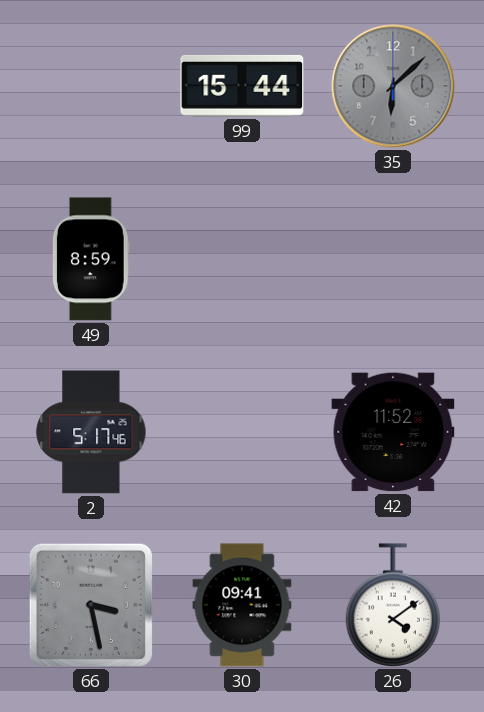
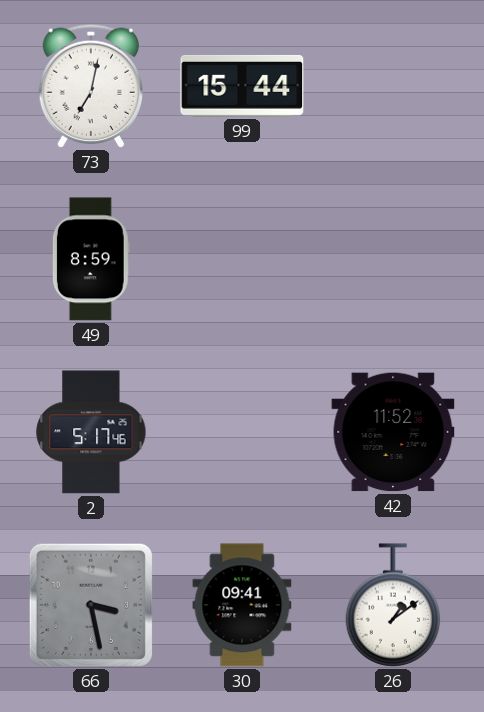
73: none -> 7:02
35: 6:08 -> none
26: 4:09 -> 1:09
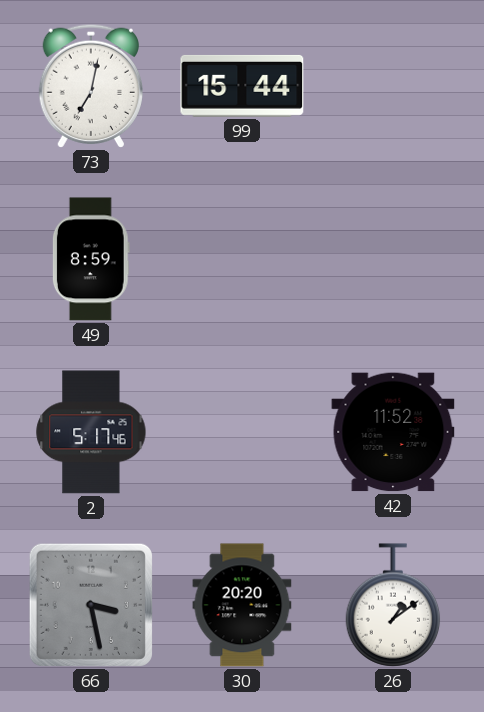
30: 09:41 -> 20:20
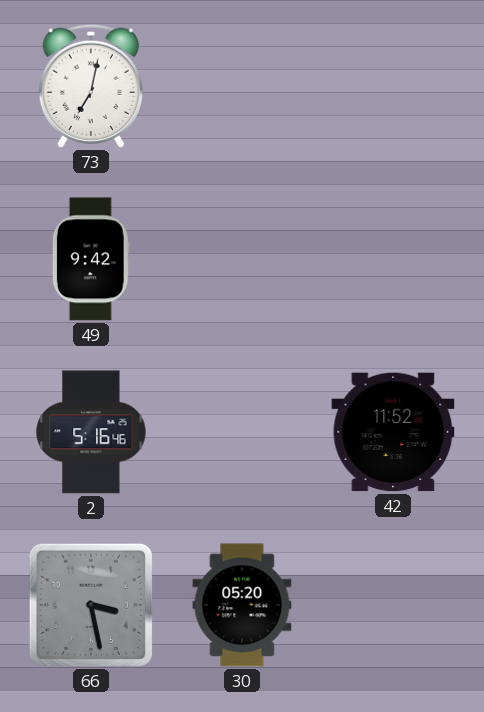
99: 15:44 -> none
49: 8:59 -> 9:42
2: 5:17 -> 5:16
30: 20:20 -> 05:20
26: 1:09 -> none
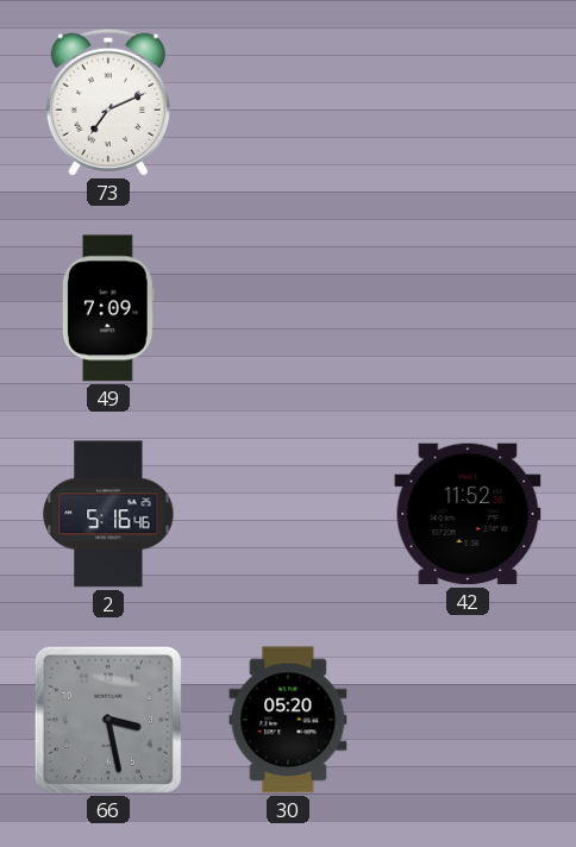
73: 7:02 -> 7:11
49: 9:42 -> 7:09
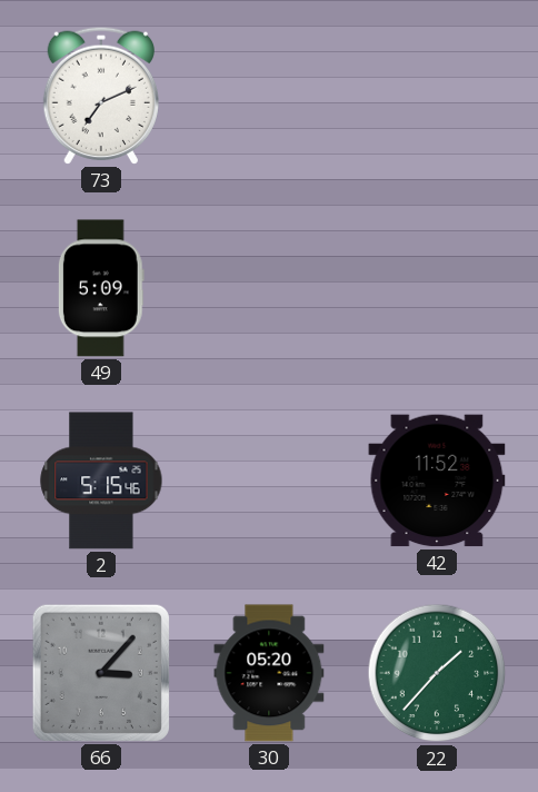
49: 7:09 -> 5:09
2: 5:16 -> 5:15
66: 3:28 -> 3:07
22: none -> 1:37
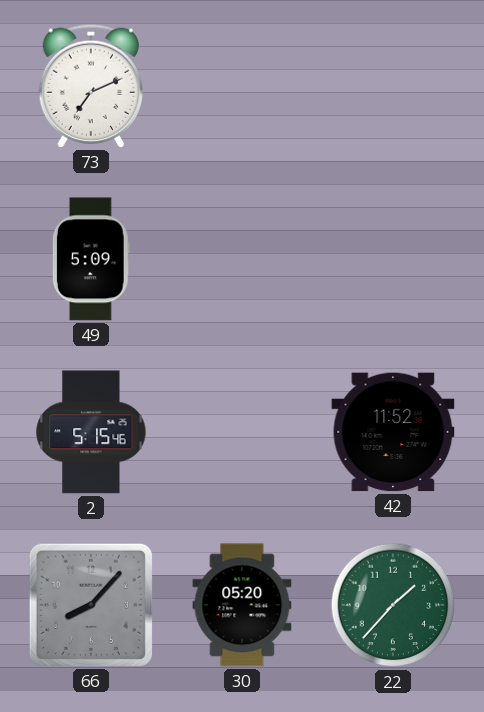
66: 3:07 -> 8:07
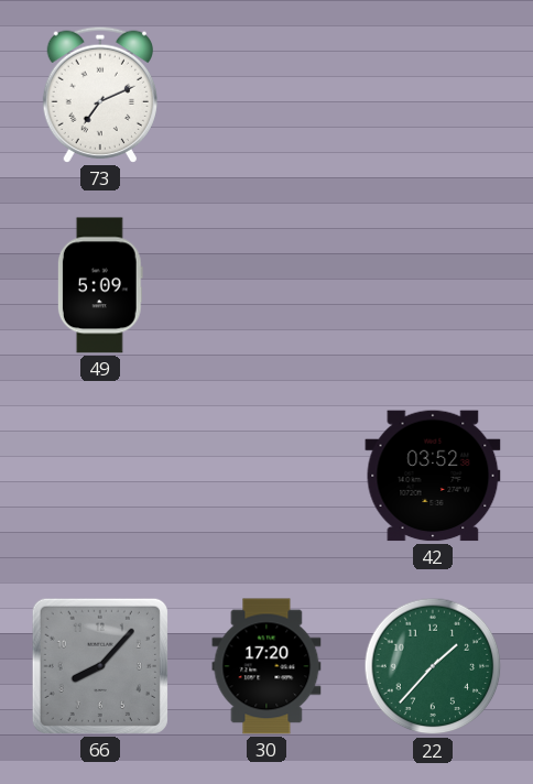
2: 5:15 -> none
42: 11:52 -> 03:52
30: 05:20 -> 17:20
